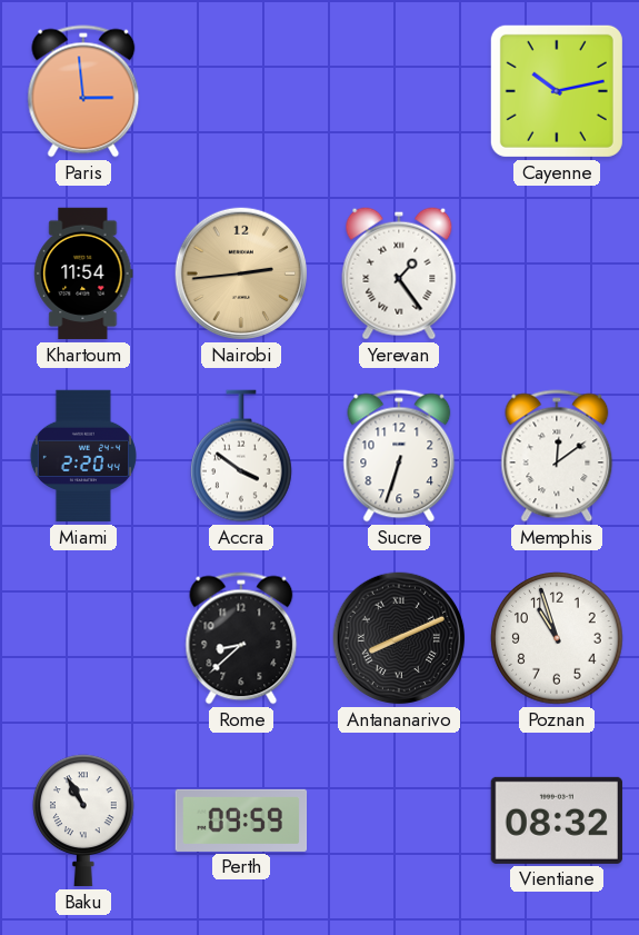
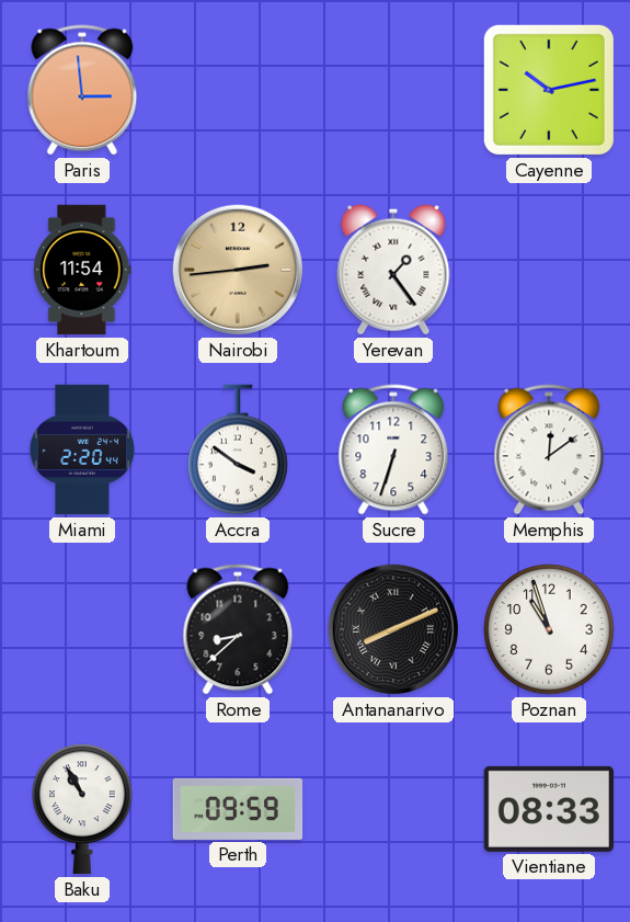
Vientiane: 08:32 -> 08:33
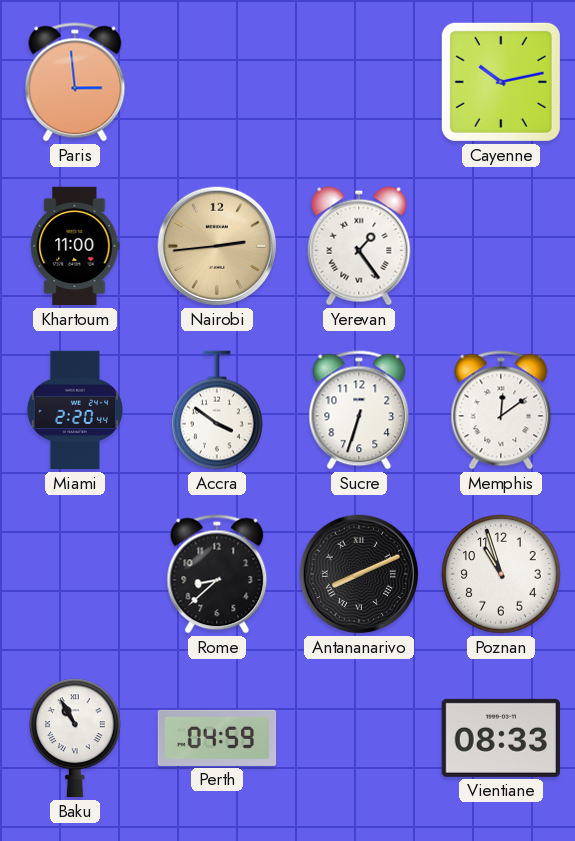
Khartoum: 11:54 -> 11:00
Perth: 09:59 -> 04:59
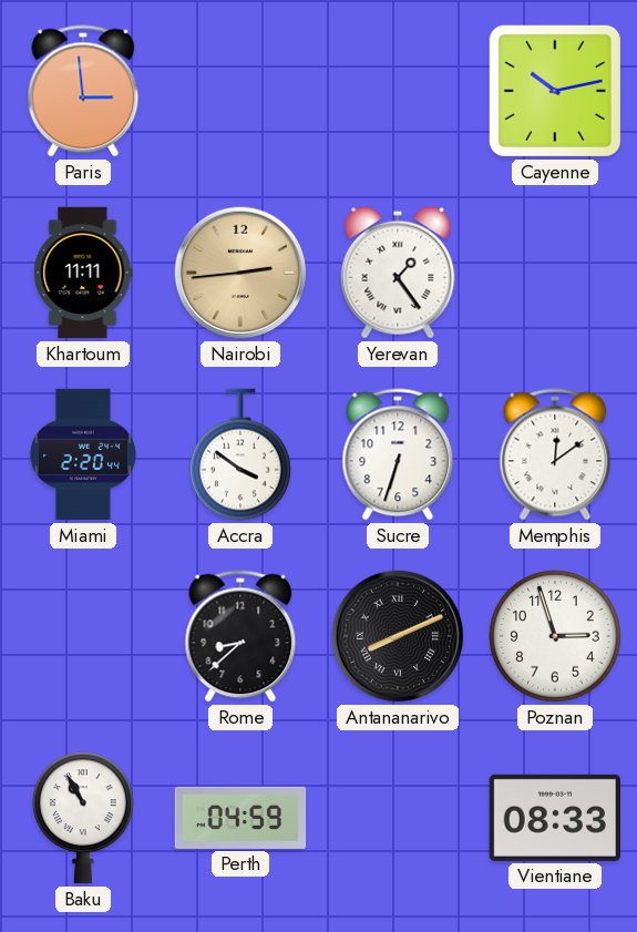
Khartoum: 11:00 -> 11:11
Poznan: 10:57 -> 2:57
